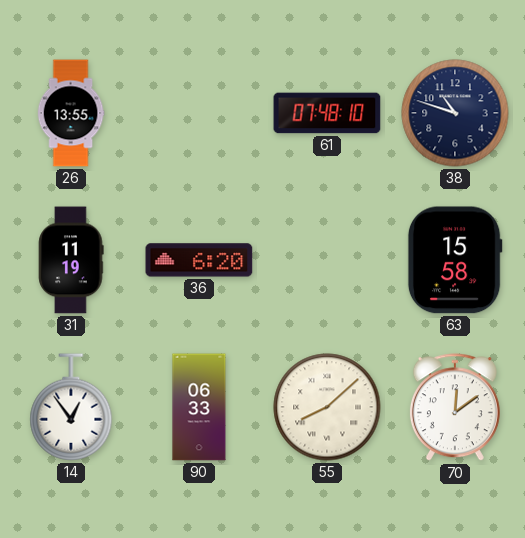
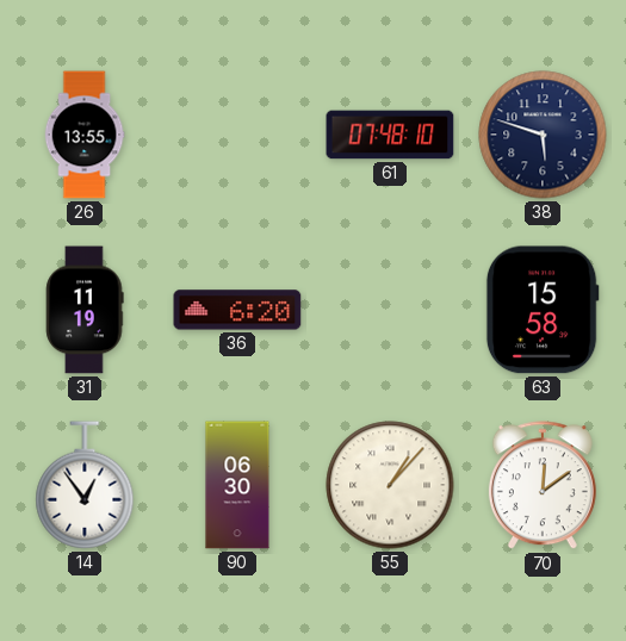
38: 10:48 -> 5:48
90: 06:33 -> 06:30
55: 8:08 -> 1:07
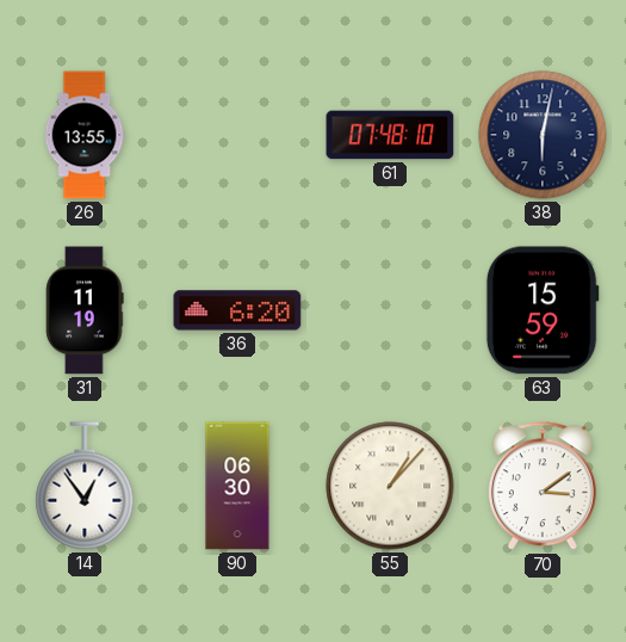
38: 5:48 -> 6:02
63: 15:58 -> 15:59
70: 12:09 -> 3:09
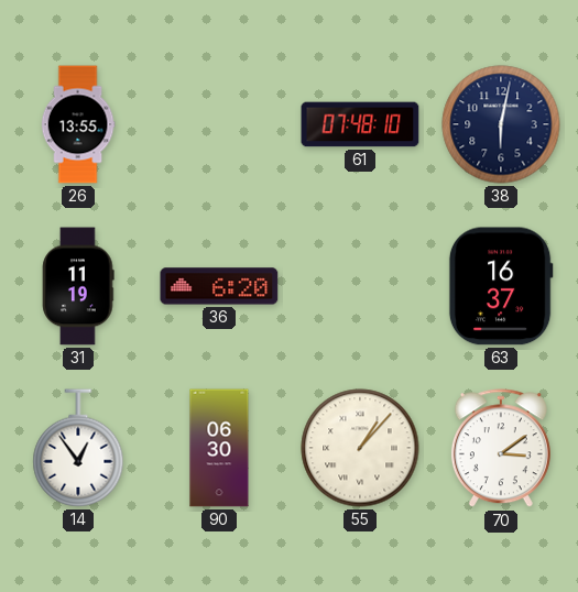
63: 15:59 -> 16:37
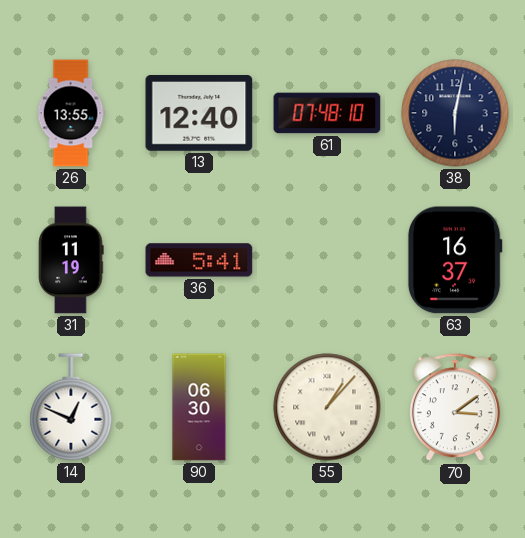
13: none -> 12:40
36: 6:20 -> 5:41
14: 12:54 -> 12:49
